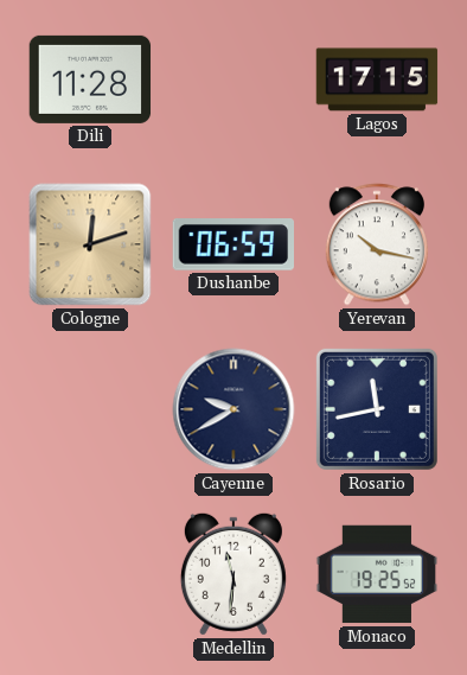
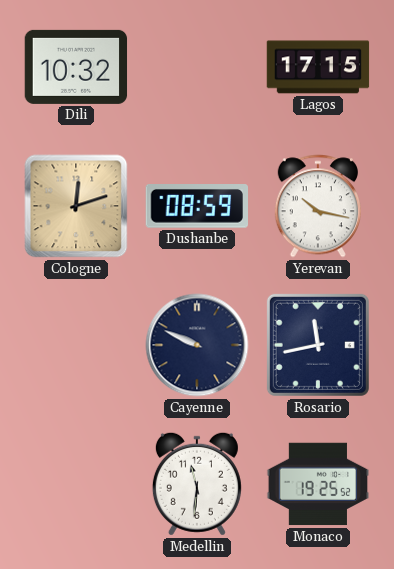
Dili: 11:28 -> 10:32
Dushanbe: 06:59 -> 08:59
Cayenne: 9:40 -> 9:49
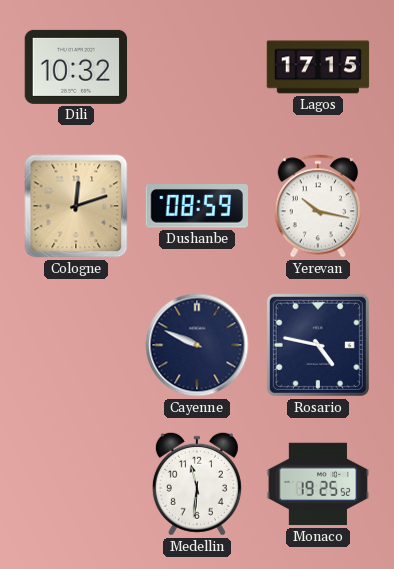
Rosario: 11:43 -> 4:47
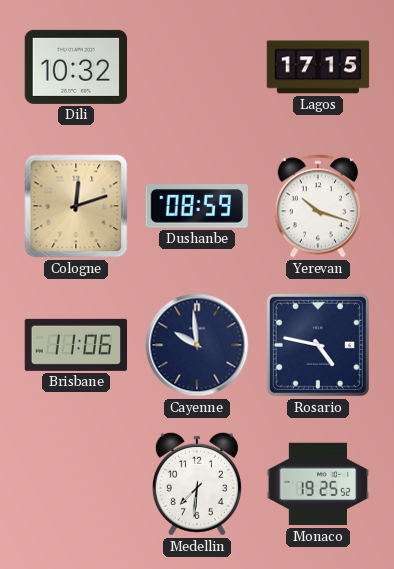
Yerevan: 10:17 -> 10:18
Brisbane: none -> 11:06
Cayenne: 9:49 -> 9:59
Medellin: 11:31 -> 7:31
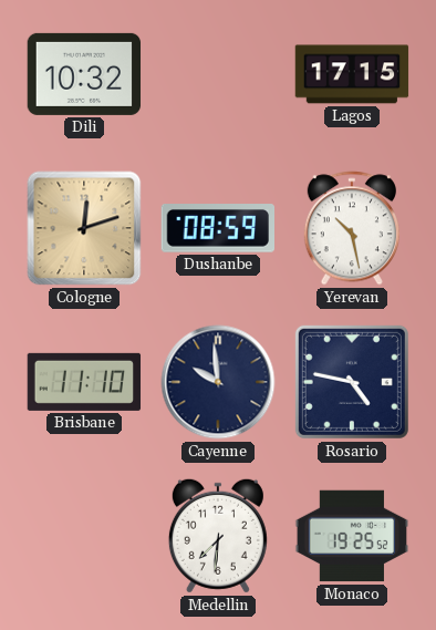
Yerevan: 10:18 -> 10:28
Brisbane: 11:06 -> 11:10
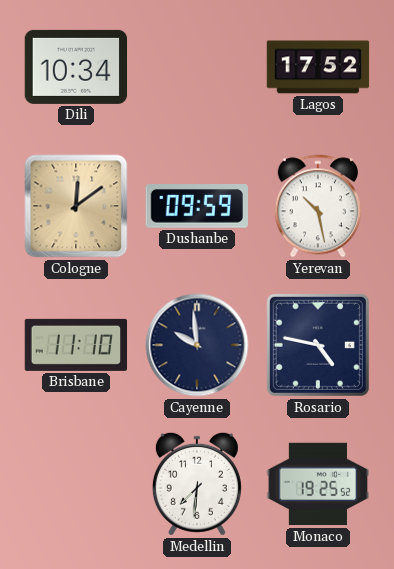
Dili: 10:32 -> 10:34
Lagos: 17:15 -> 17:52
Cologne: 12:12 -> 12:09
Dushanbe: 08:59 -> 09:59
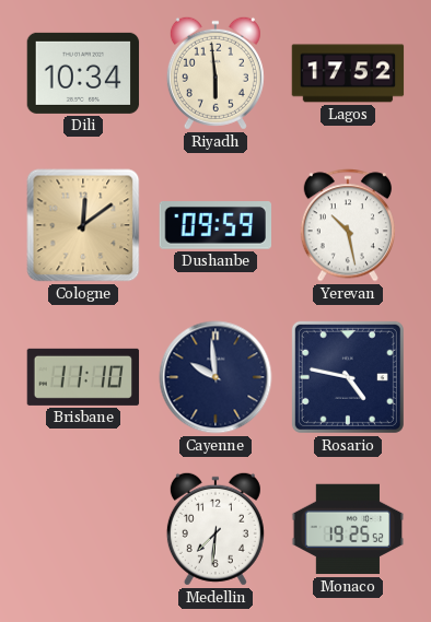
Riyadh: none -> 5:59
